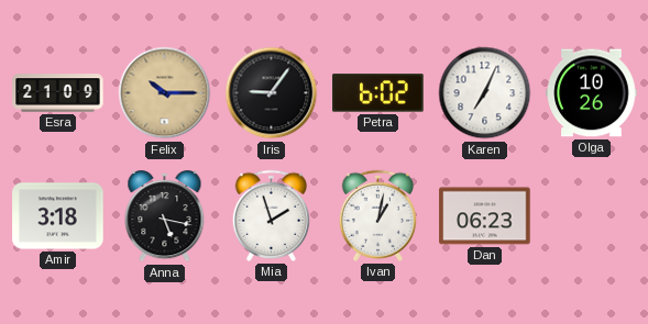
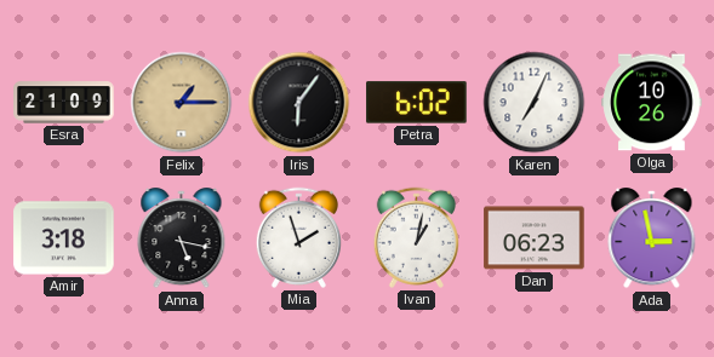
Felix: 10:15 -> 1:15
Iris: 9:06 -> 6:06
Ada: none -> 2:58
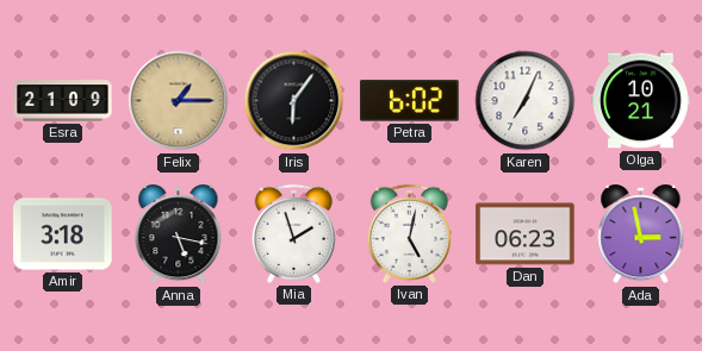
Olga: 10:26 -> 10:21
Ivan: 1:02 -> 5:02
